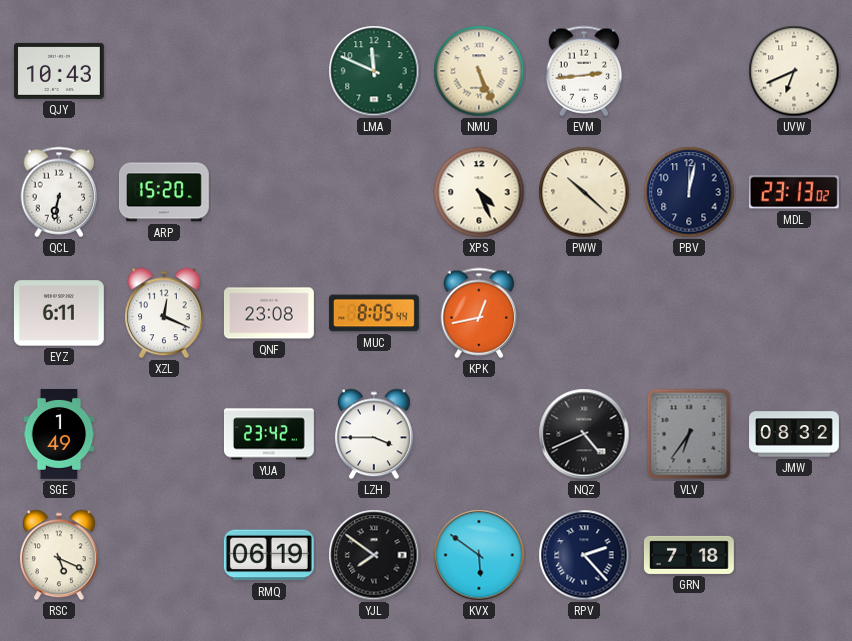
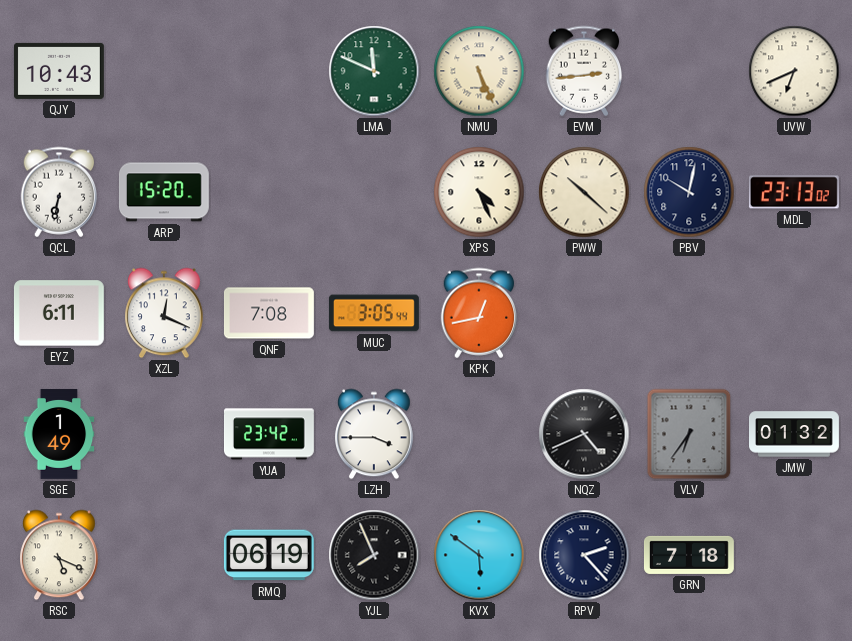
PBV: 12:02 -> 10:02
QNF: 23:08 -> 7:08
MUC: 8:05 -> 3:05
JMW: 08:32 -> 01:32
YJL: 7:51 -> 7:56
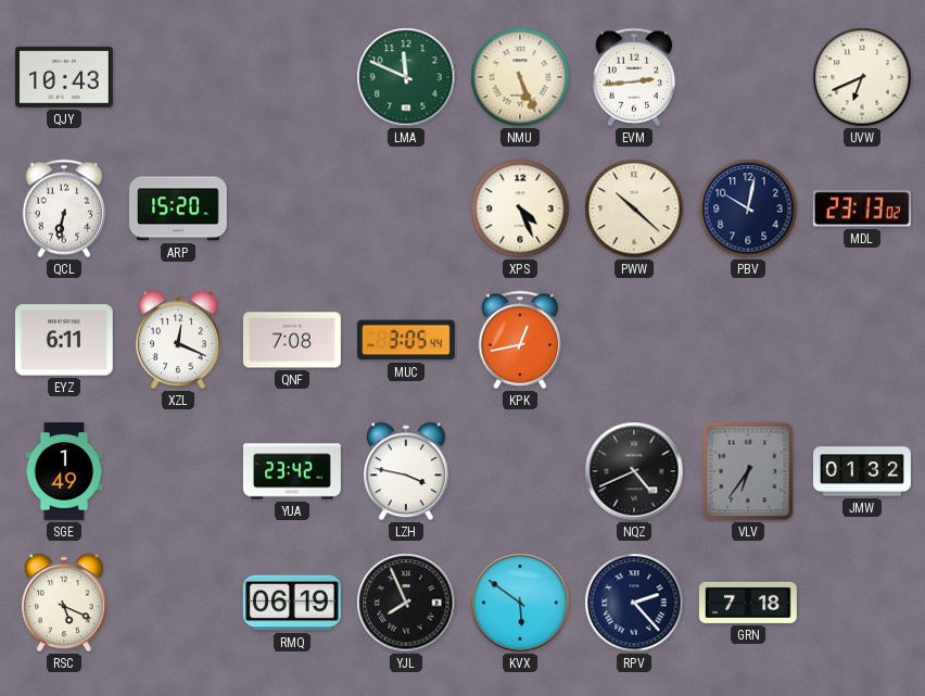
LZH: 3:45 -> 3:47
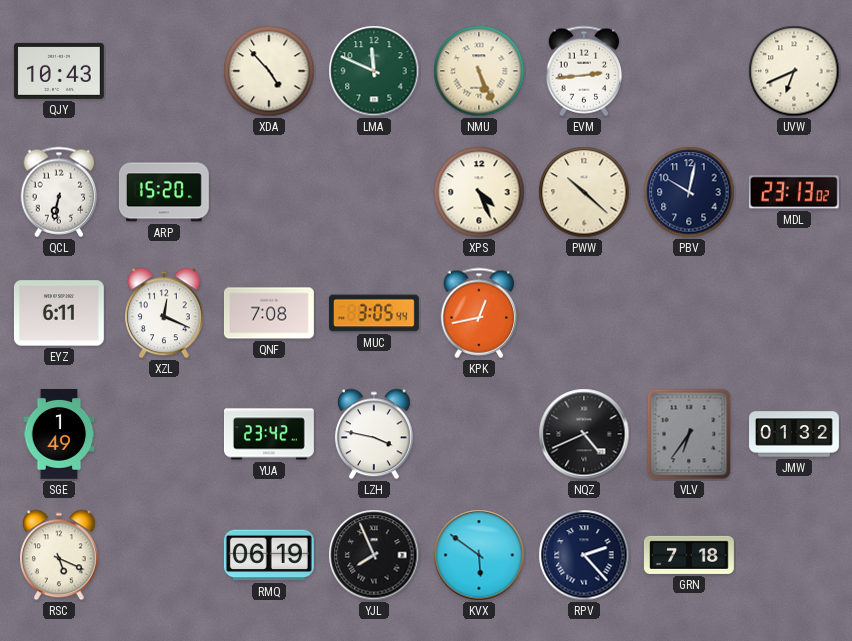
XDA: none -> 4:53
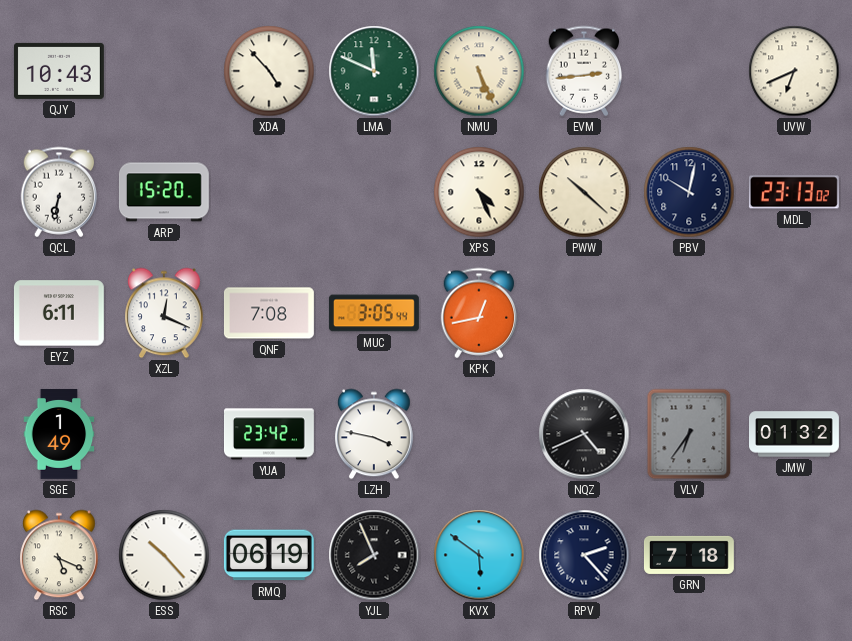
ESS: none -> 10:23
